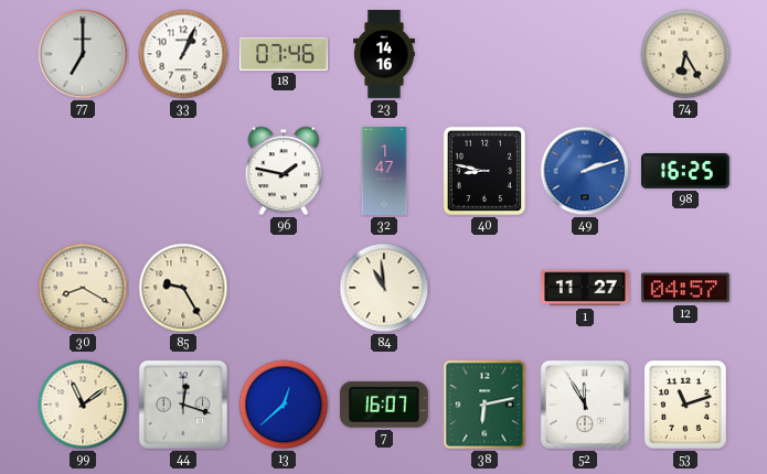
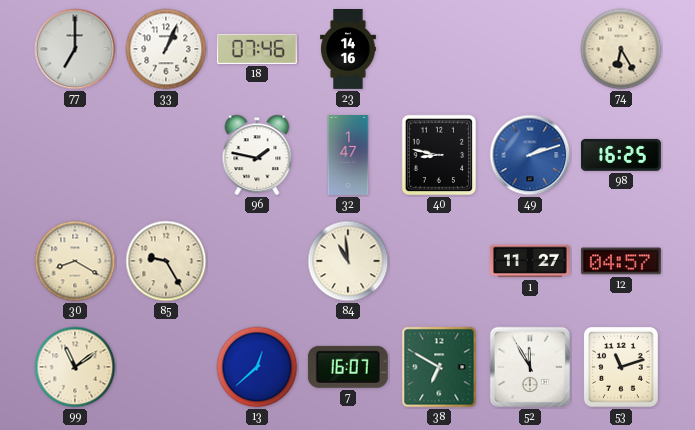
44: 12:18 -> none
38: 6:13 -> 6:50
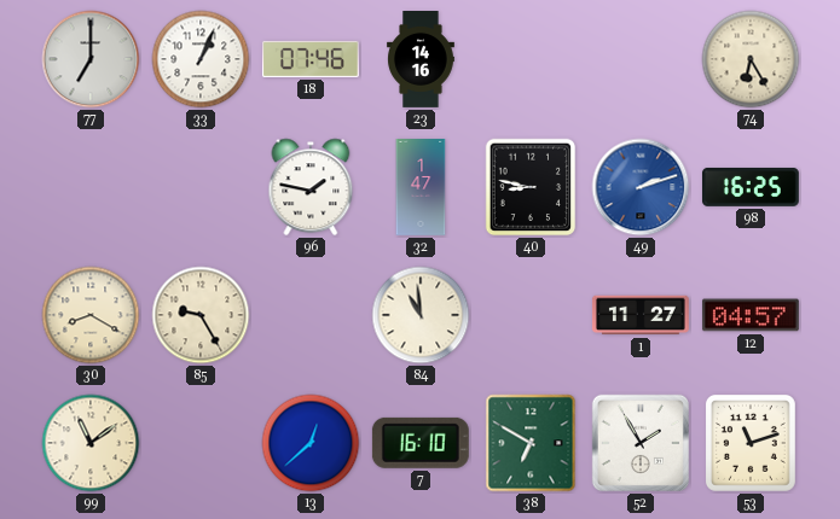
7: 16:07 -> 16:10
52: 11:55 -> 1:55
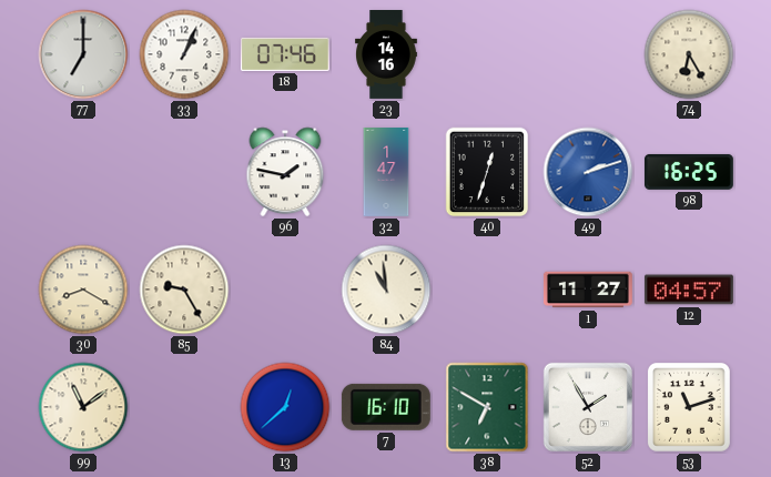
40: 8:47 -> 12:33
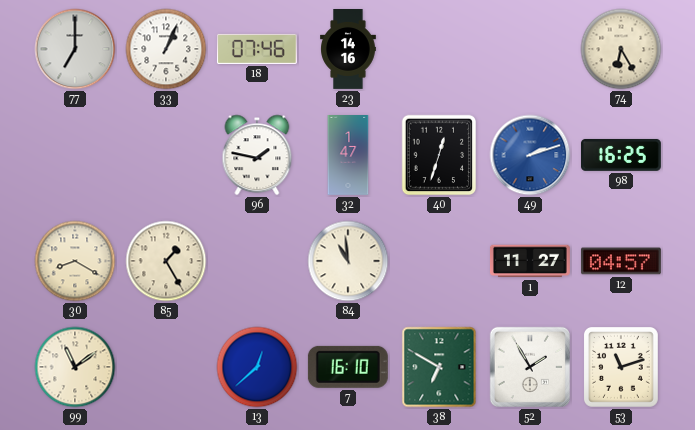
85: 9:25 -> 1:25
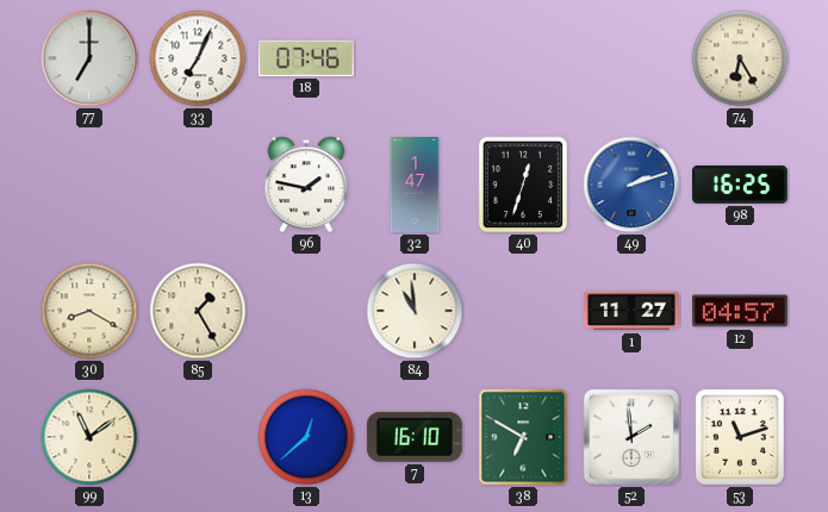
33: 1:04 -> 7:04
23: 14:16 -> none
52: 1:55 -> 1:59
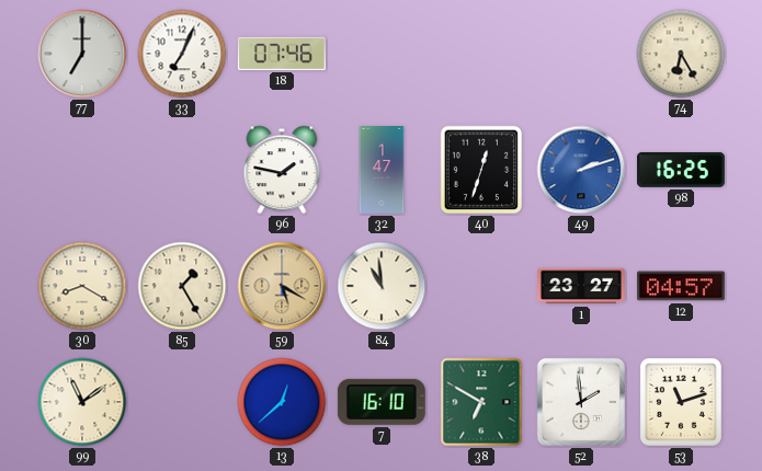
59: none -> 5:20
1: 11:27 -> 23:27
